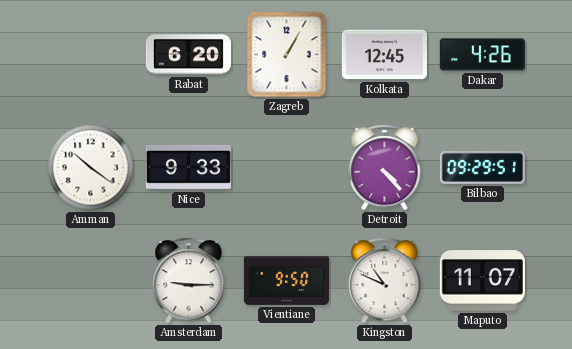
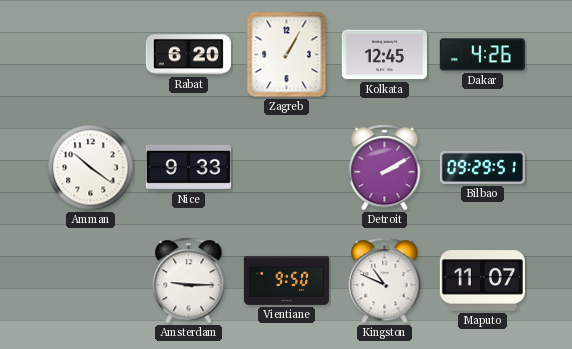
Detroit: 4:23 -> 2:10
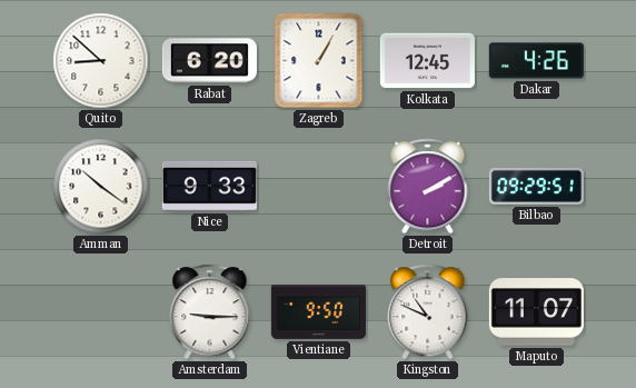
Quito: none -> 8:52
